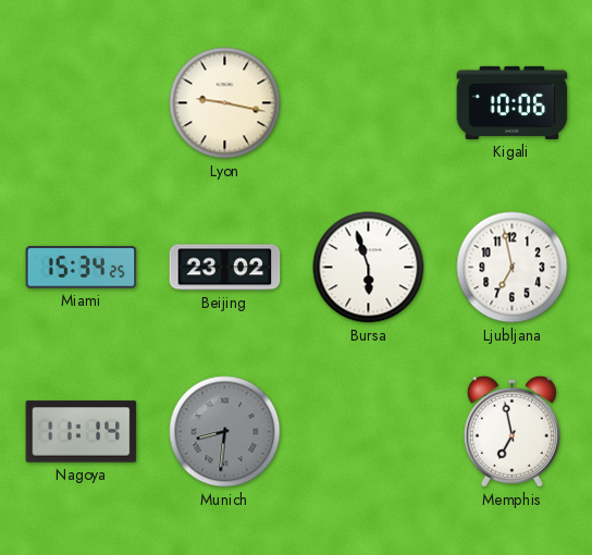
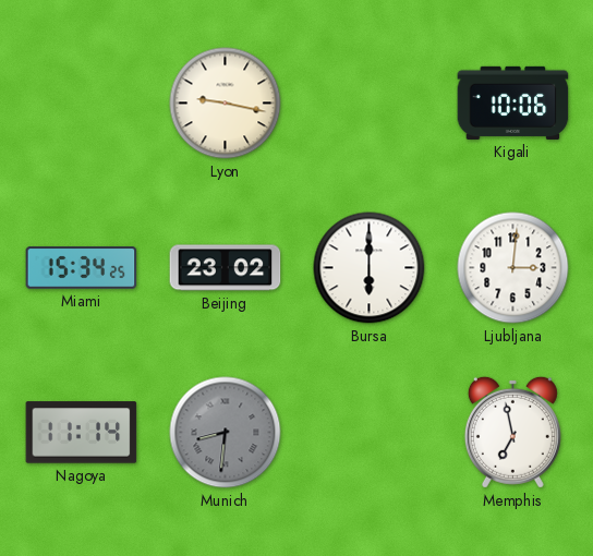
Bursa: 5:57 -> 6:00
Ljubljana: 6:58 -> 3:01
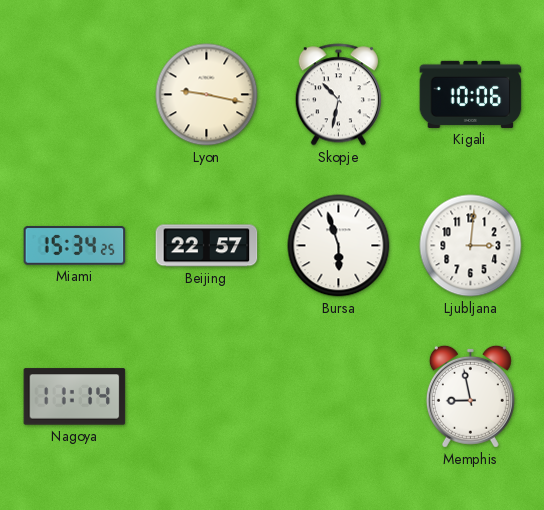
Skopje: none -> 10:32
Beijing: 23:02 -> 22:57
Bursa: 6:00 -> 5:57
Munich: 8:31 -> none
Memphis: 6:58 -> 8:58
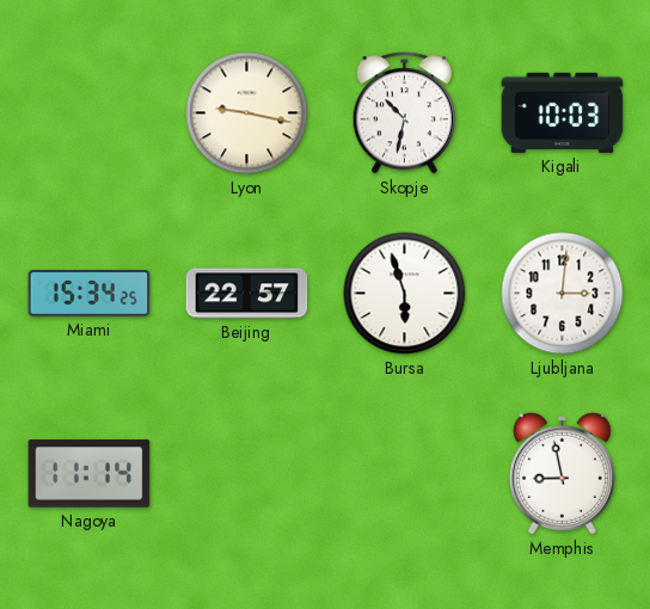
Kigali: 10:06 -> 10:03
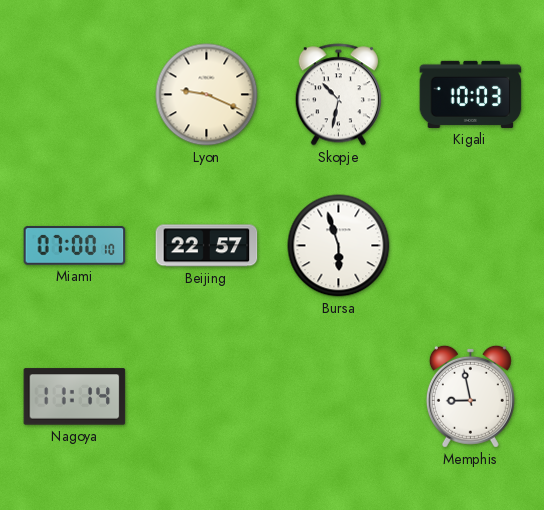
Lyon: 9:17 -> 9:19
Miami: 15:34 -> 07:00
Ljubljana: 3:01 -> none
